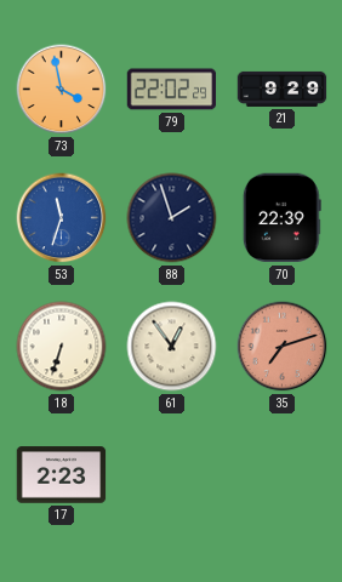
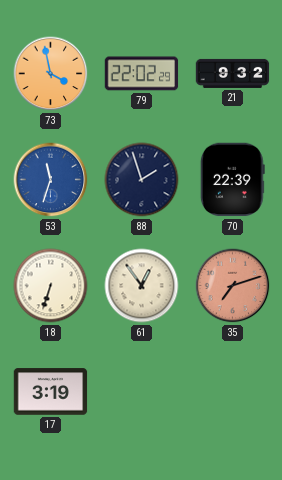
21: 9:29 -> 9:32
17: 2:23 -> 3:19
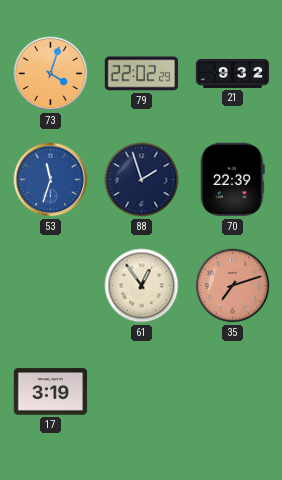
73: 3:58 -> 4:03
18: 6:33 -> none
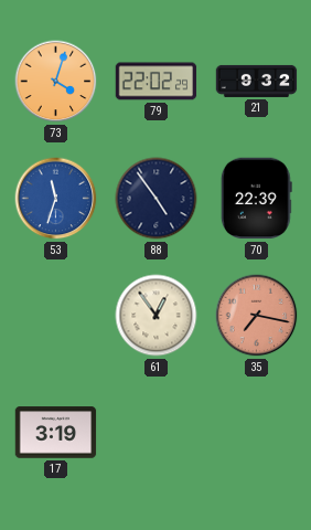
88: 1:57 -> 4:54
35: 7:12 -> 7:17
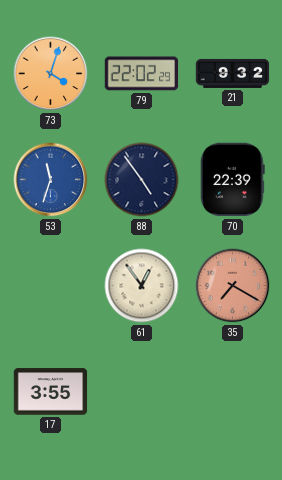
35: 7:17 -> 7:20
17: 3:19 -> 3:55
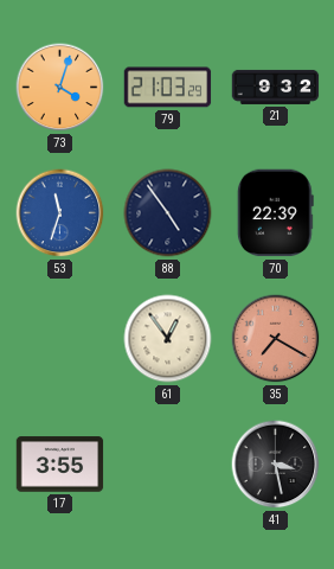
79: 22:02 -> 21:03
41: none -> 3:28
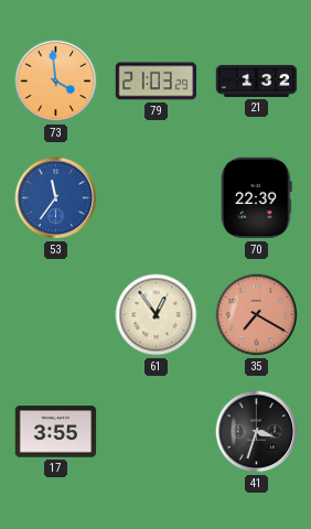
73: 4:03 -> 3:59
21: 9:32 -> 1:32
53: 11:33 -> 11:36
88: 4:54 -> none
41: 3:28 -> 3:33
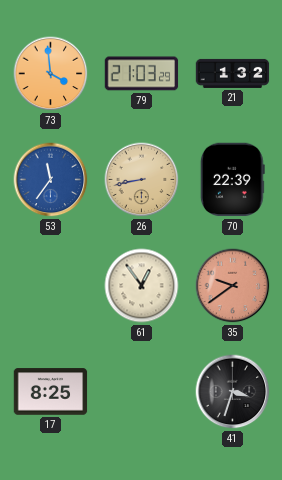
26: none -> 8:43
35: 7:20 -> 9:39
17: 3:55 -> 8:25
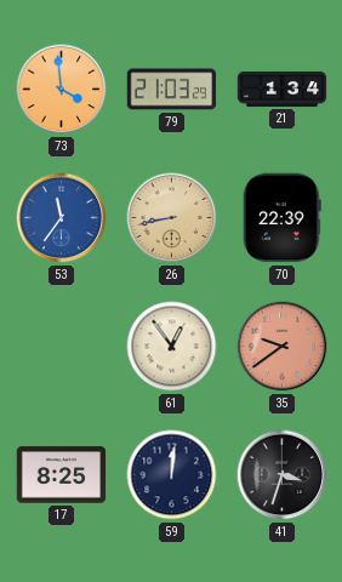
21: 1:32 -> 1:34
59: none -> 12:01
